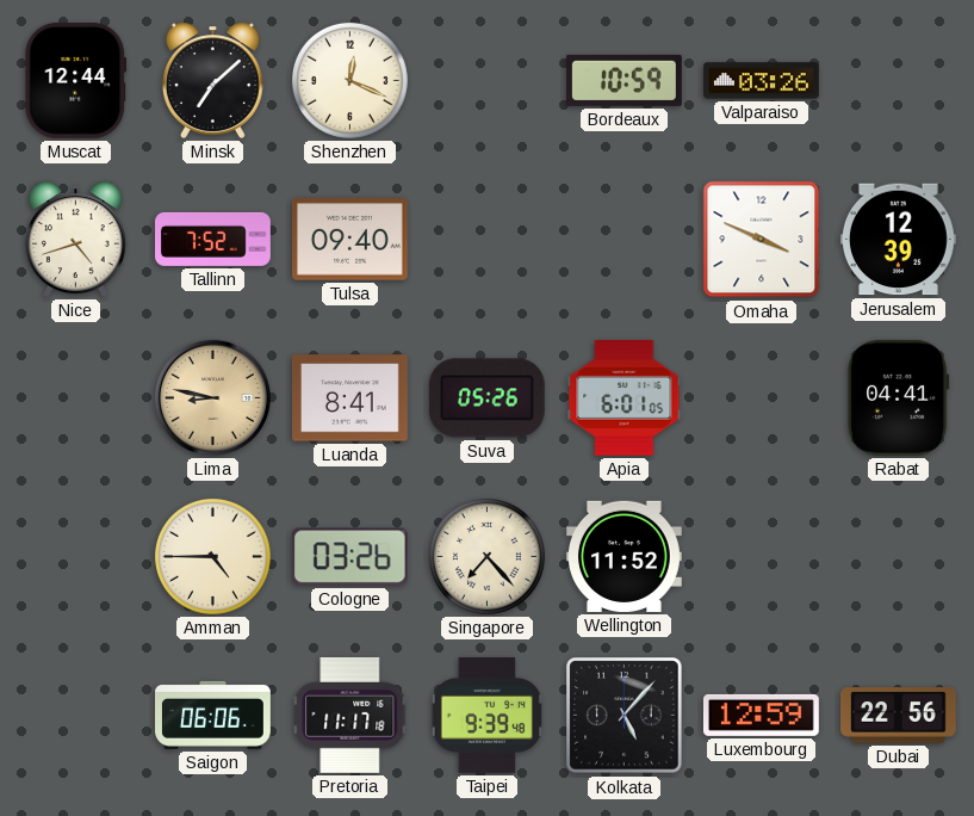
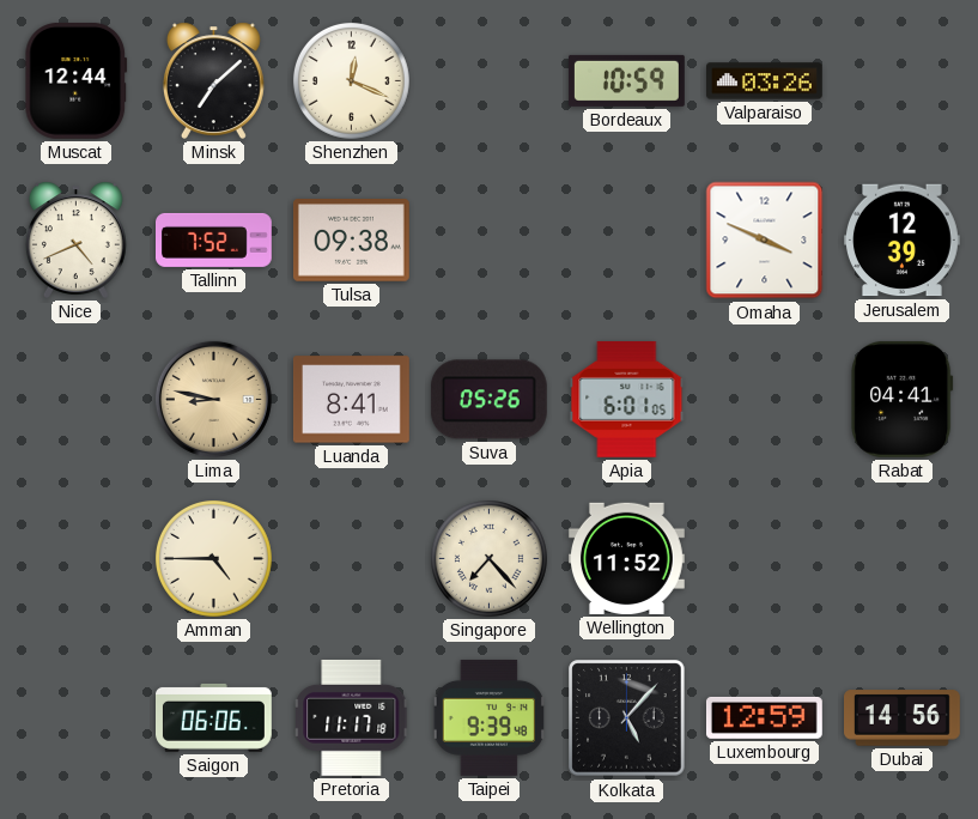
Nice: 4:42 -> 4:41
Tulsa: 09:40 -> 09:38
Cologne: 03:26 -> none
Dubai: 22:56 -> 14:56
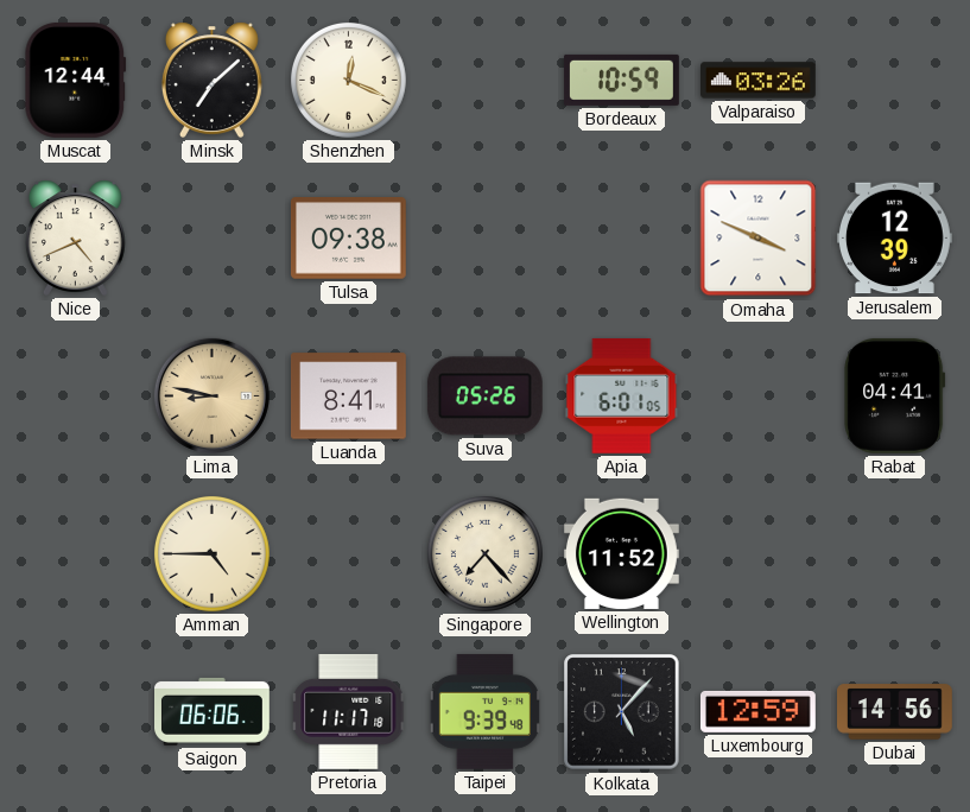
Tallinn: 7:52 -> none
